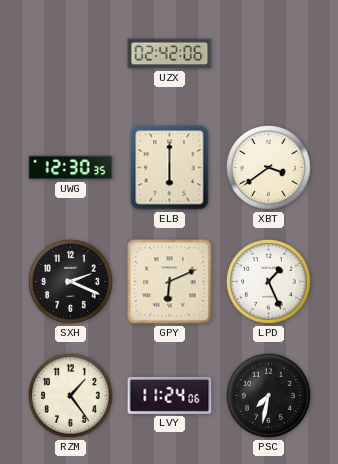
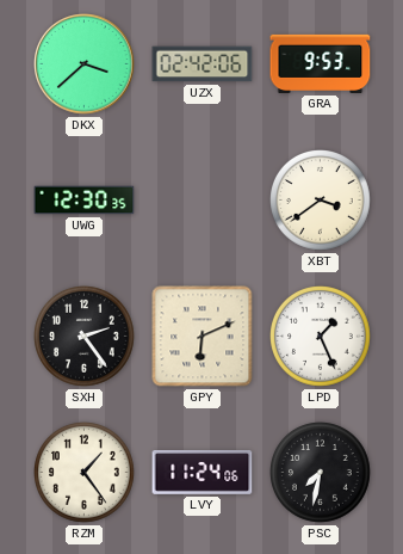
DKX: none -> 3:38
GRA: none -> 9:53
ELB: 6:00 -> none
SXH: 2:19 -> 2:24
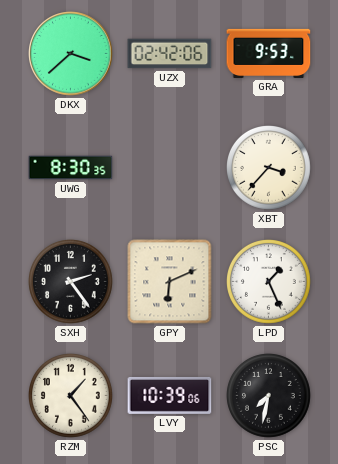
UWG: 12:30 -> 8:30
XBT: 3:39 -> 3:37
LVY: 11:24 -> 10:39
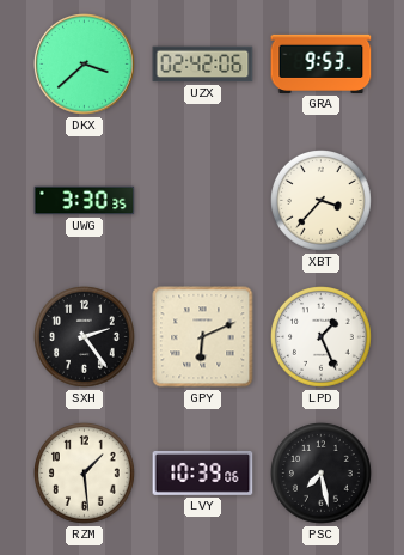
UWG: 8:30 -> 3:30
RZM: 1:24 -> 1:29
PSC: 7:32 -> 7:28
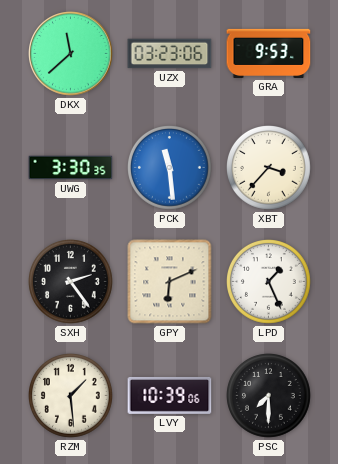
DKX: 3:38 -> 11:38
UZX: 02:42 -> 03:23
PCK: none -> 11:29
PSC: 7:28 -> 7:30
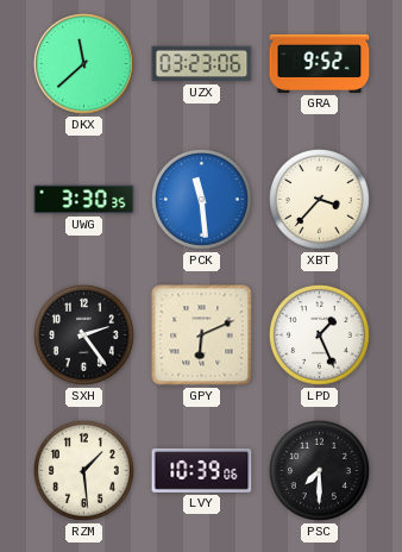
GRA: 9:53 -> 9:52
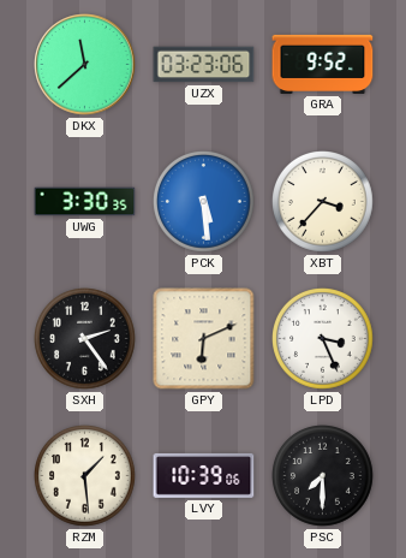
PCK: 11:29 -> 5:29
LPD: 1:26 -> 3:26
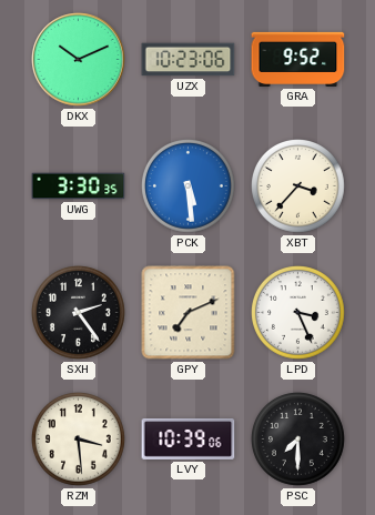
DKX: 11:38 -> 10:11
UZX: 03:23 -> 10:23
GPY: 6:11 -> 7:11
RZM: 1:29 -> 3:29
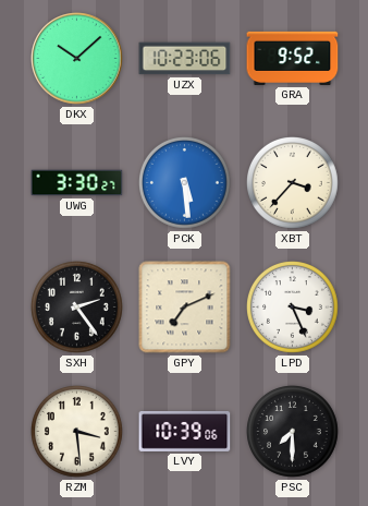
DKX: 10:11 -> 10:08
UWG: 3:30:35 -> 3:30:27
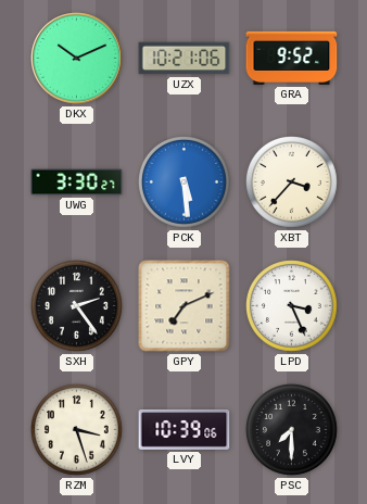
DKX: 10:08 -> 10:11
UZX: 10:23 -> 10:21
RZM: 3:29 -> 3:27
